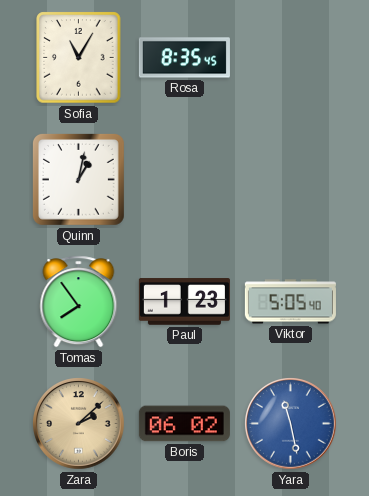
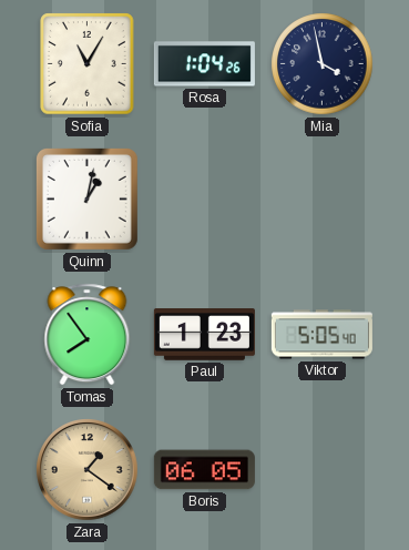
Rosa: 8:35 -> 1:04
Mia: none -> 3:58
Zara: 2:08 -> 1:21
Boris: 06:02 -> 06:05
Yara: 11:28 -> none
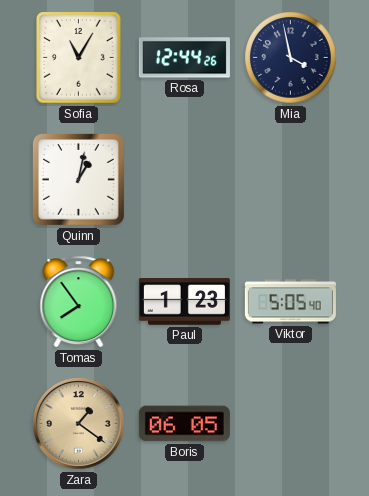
Rosa: 1:04 -> 12:44
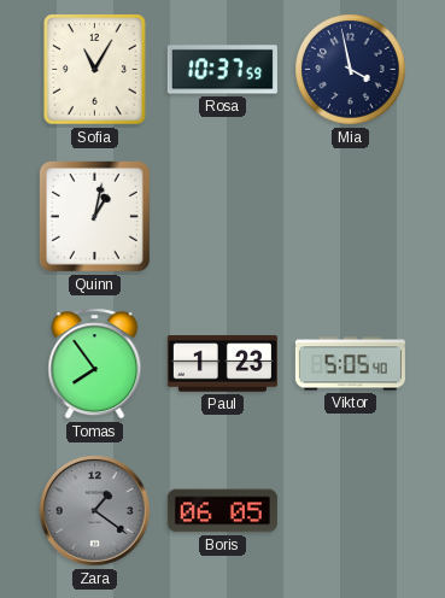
Rosa: 12:44 -> 10:37
Zara dial: champagne -> grey
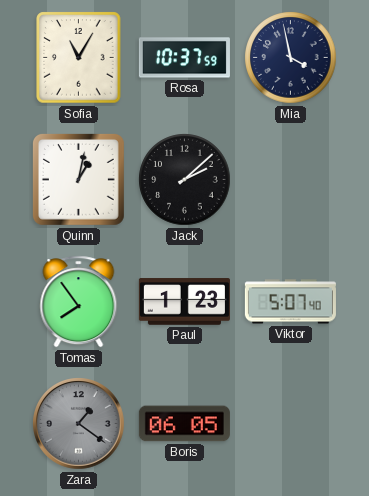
Jack: none -> 2:08
Viktor: 5:05 -> 5:07
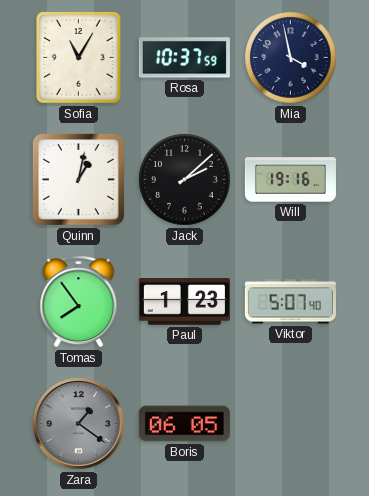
Will: none -> 19:16
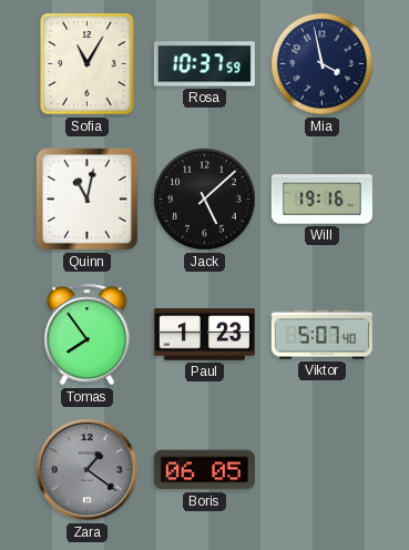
Quinn: 1:02 -> 11:02
Jack: 2:08 -> 5:08
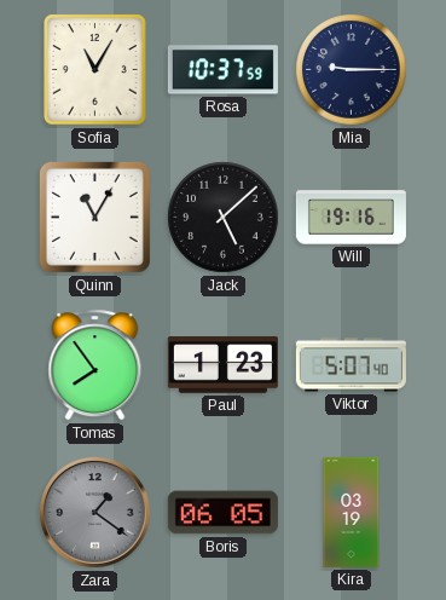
Mia: 3:58 -> 9:15
Quinn: 11:02 -> 11:05
Kira: none -> 03:19
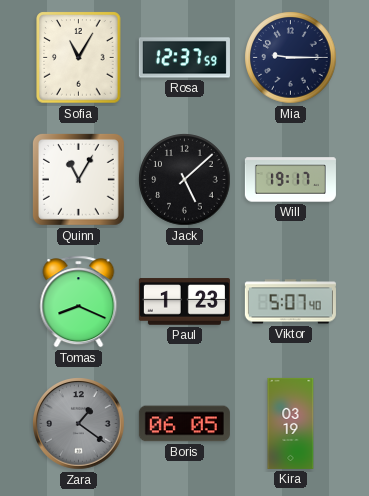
Rosa: 10:37 -> 12:37
Will: 19:16 -> 19:17
Tomas: 7:54 -> 8:19
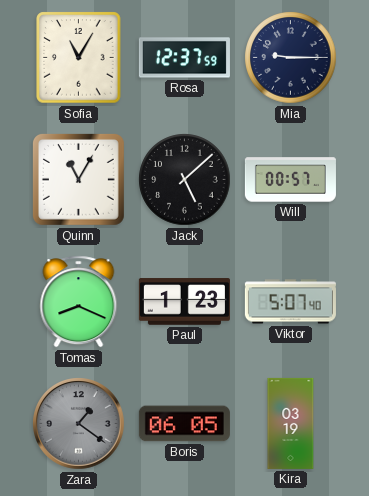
Will: 19:17 -> 00:57
